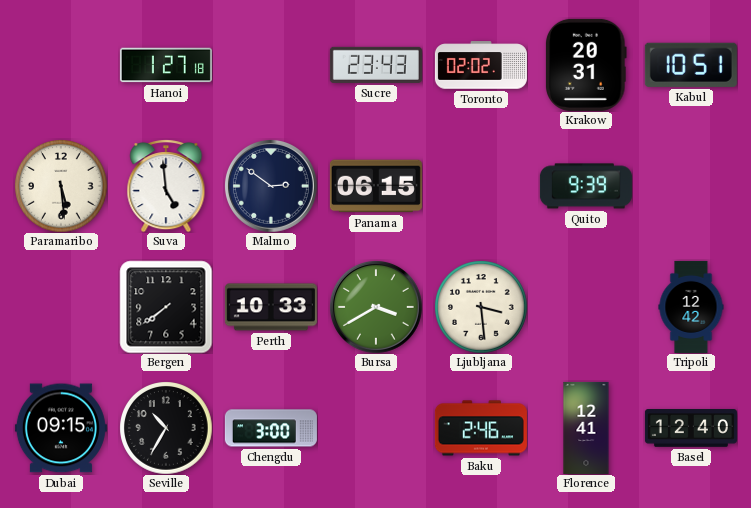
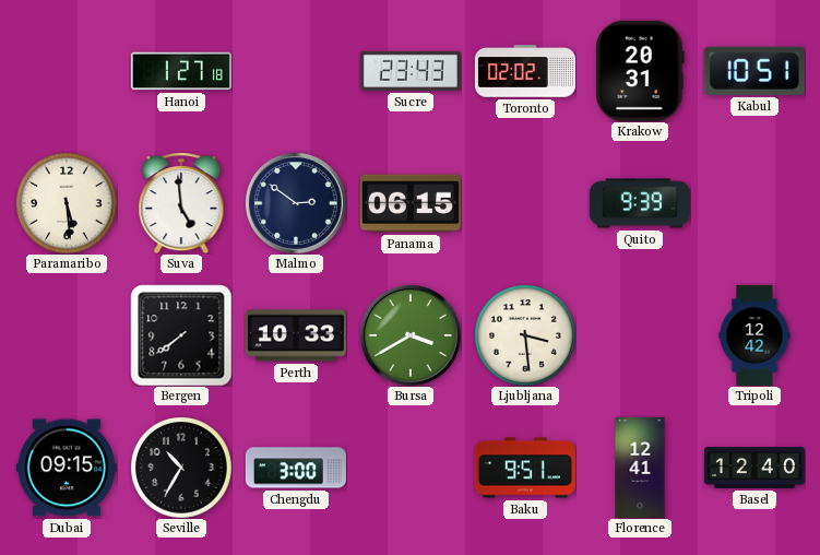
Baku: 2:46 -> 9:51
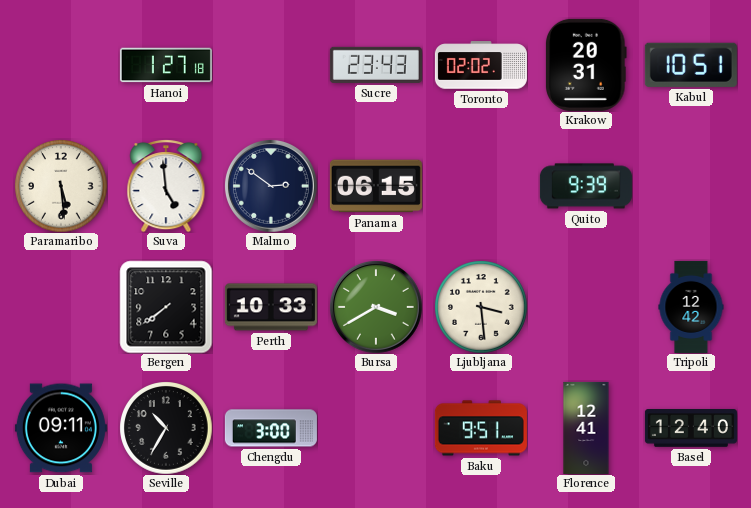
Dubai: 09:15 -> 09:11
